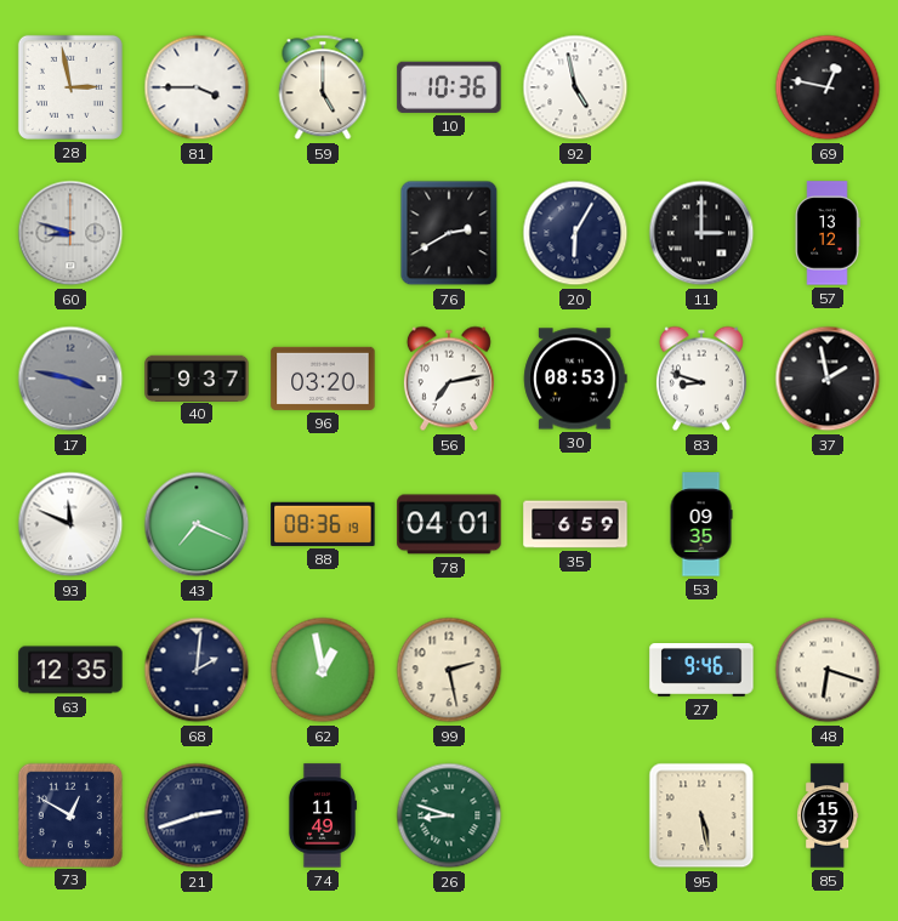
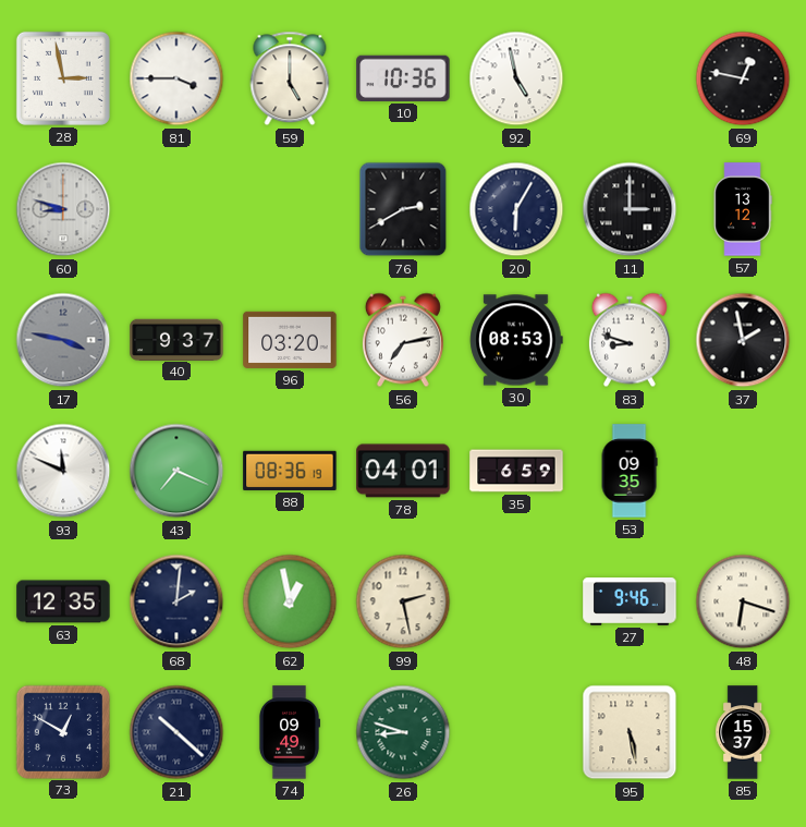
21: 2:42 -> 10:22
74: 11:49 -> 09:49
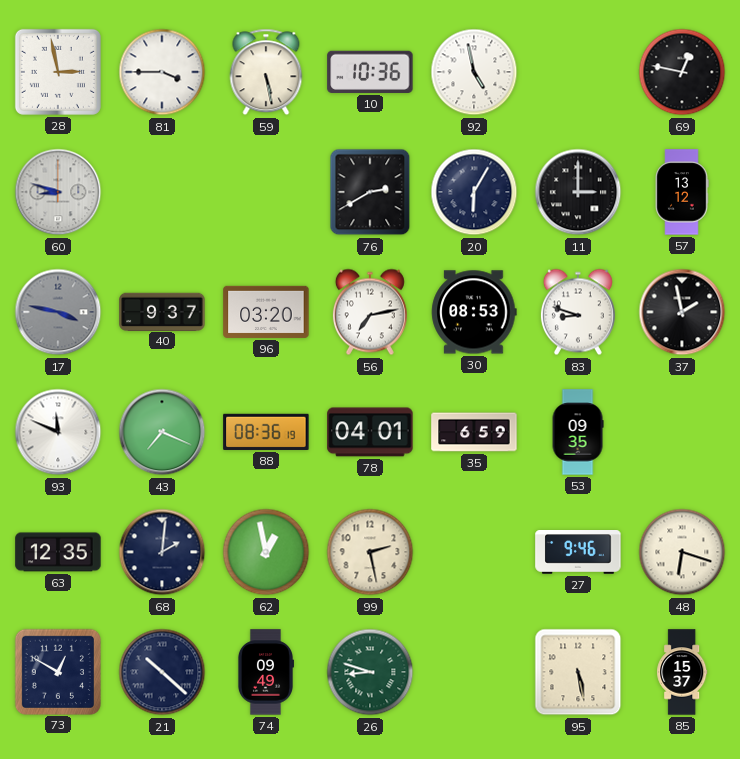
59: 5:00 -> 5:28
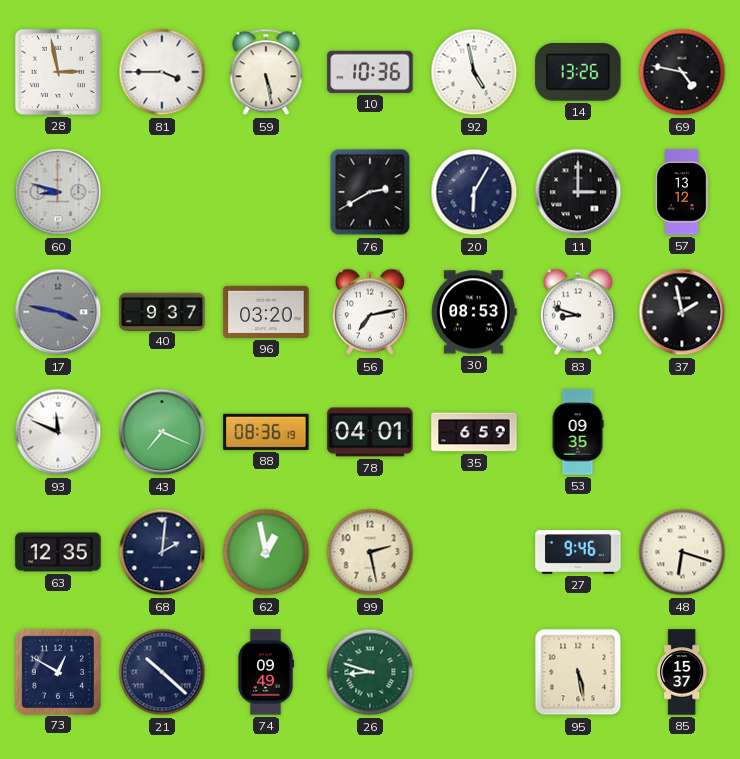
14: none -> 13:26
69: 12:47 -> 4:47
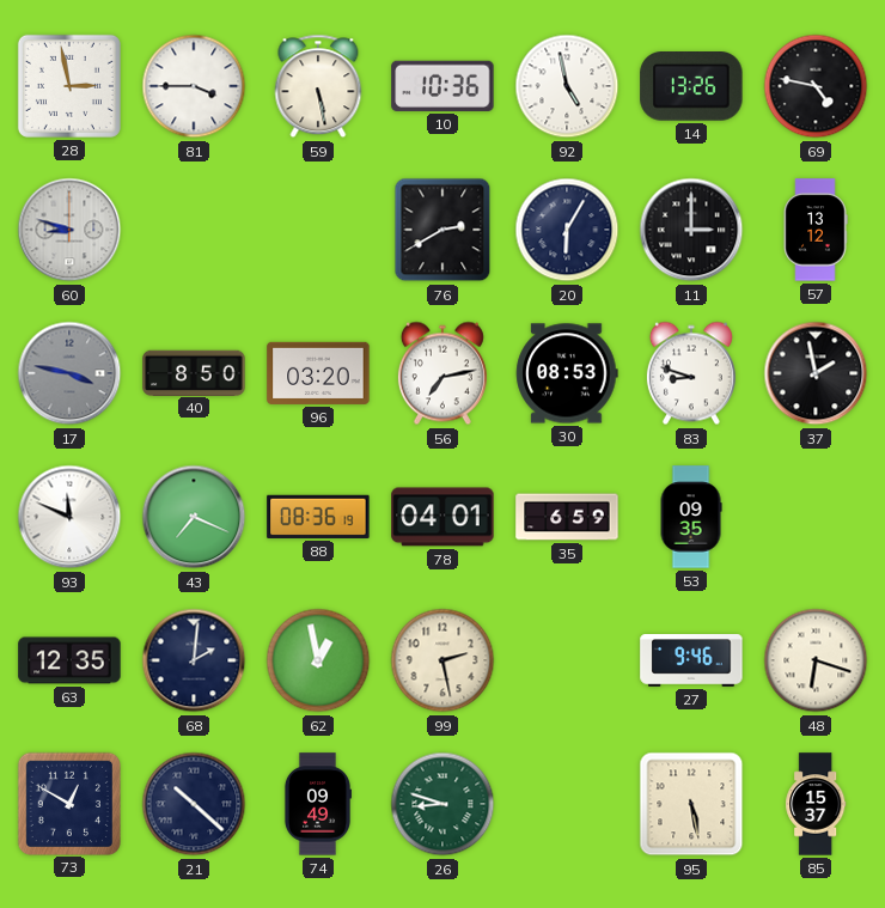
40: 9:37 -> 8:50
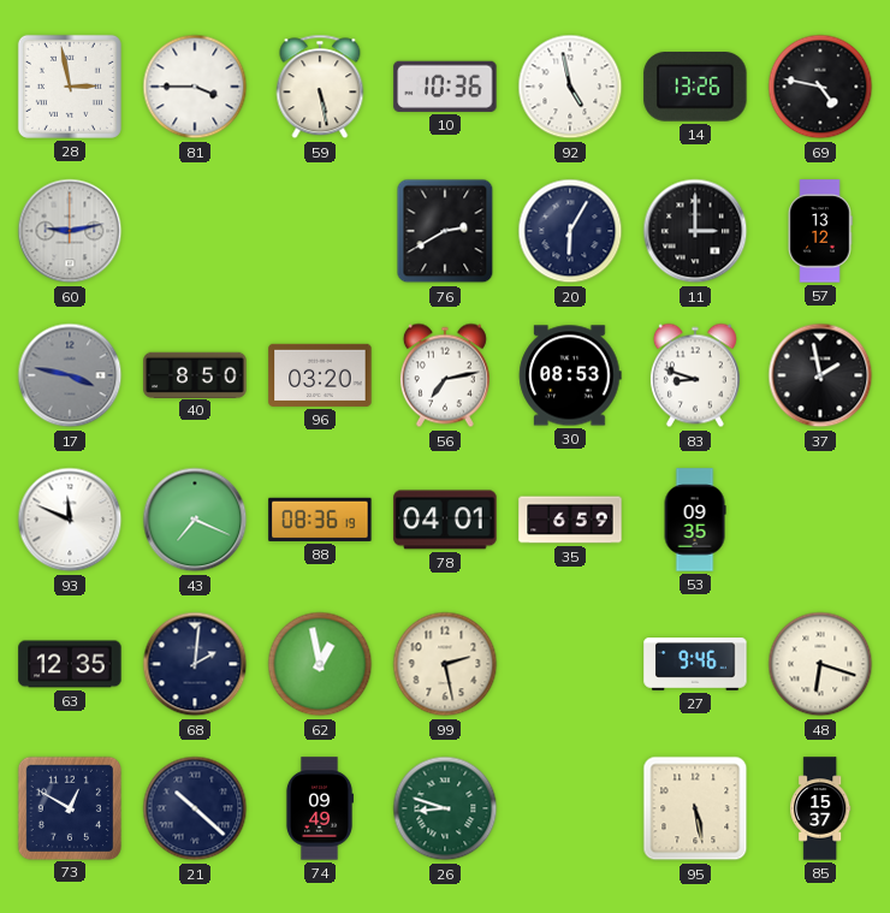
60: 8:48 -> 9:13
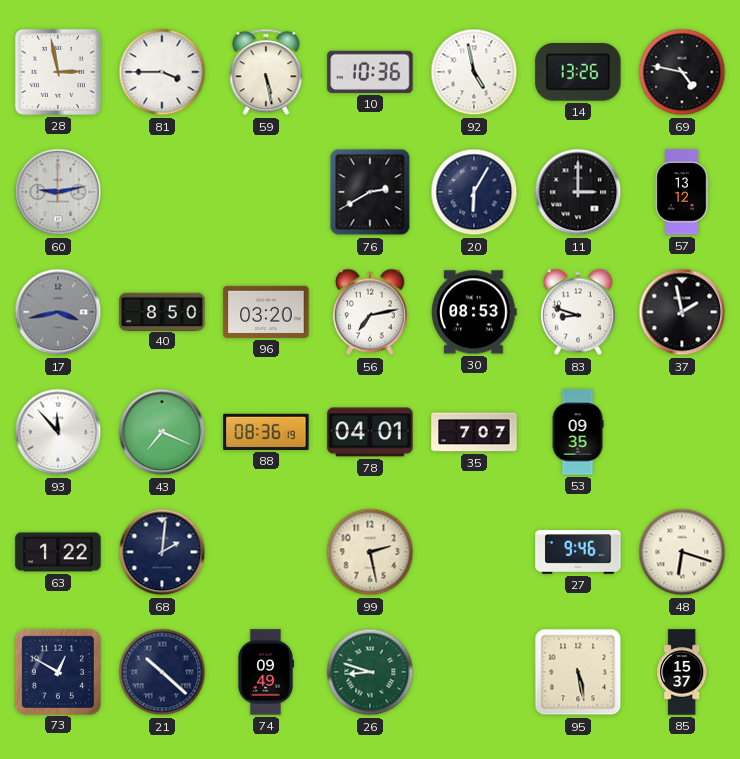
17: 3:47 -> 3:43
93: 11:49 -> 11:53
35: 6:59 -> 7:07
63: 12:35 -> 1:22
62: 12:58 -> none
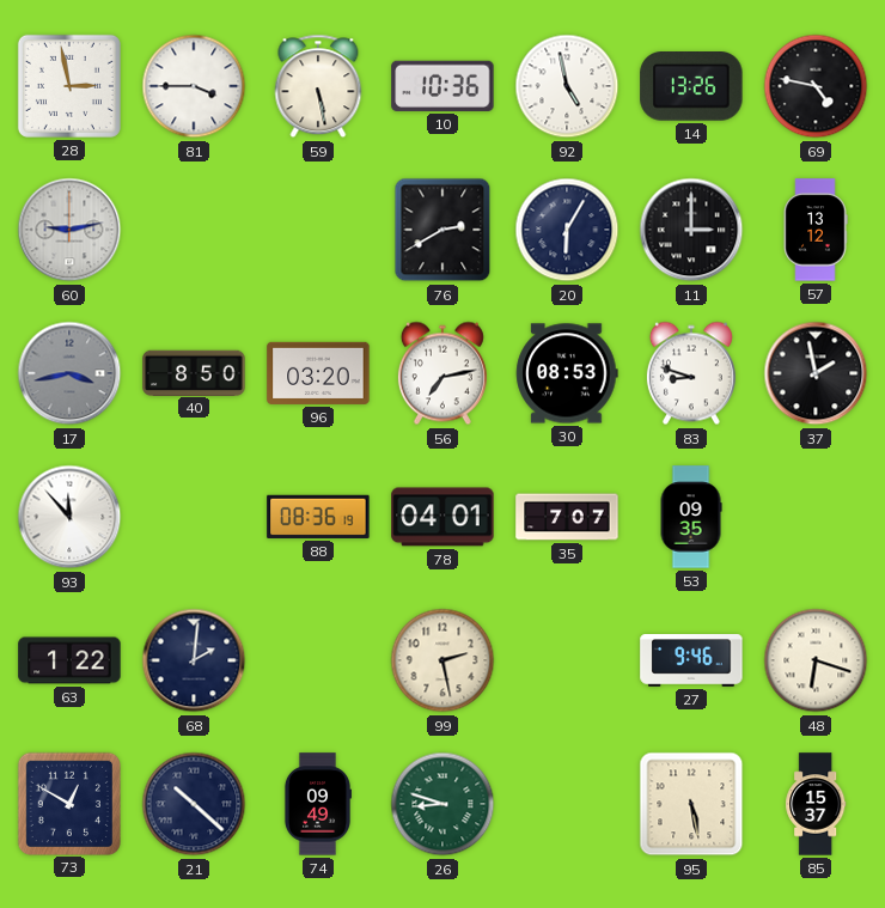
43: 7:19 -> none
